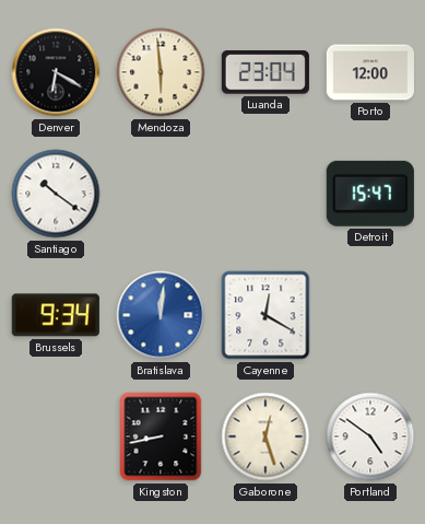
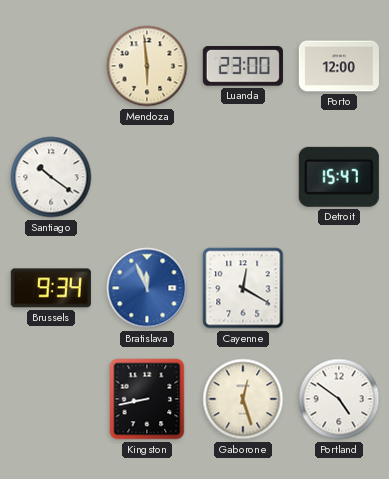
Denver: 6:20 -> none
Luanda: 23:04 -> 23:00
Bratislava: 12:01 -> 11:56
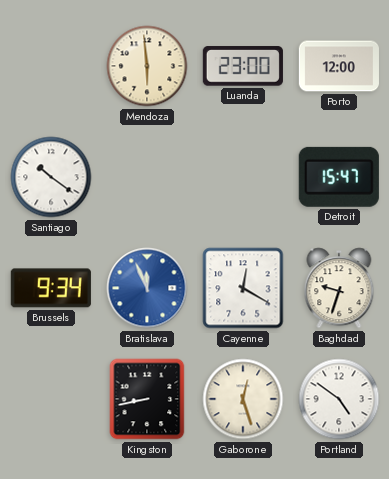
Baghdad: none -> 9:33
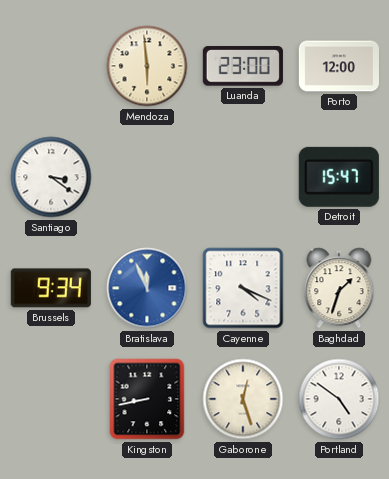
Santiago: 10:21 -> 3:21
Cayenne: 12:20 -> 4:19
Baghdad: 9:33 -> 1:33
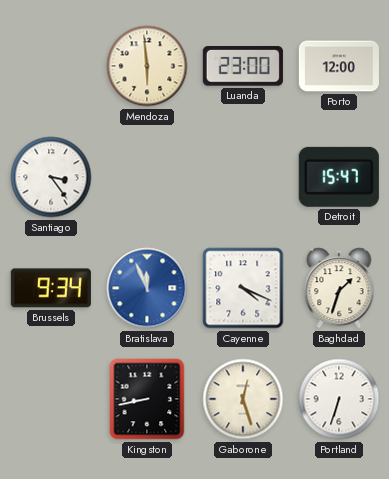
Santiago: 3:21 -> 3:24
Portland: 4:51 -> 6:33
